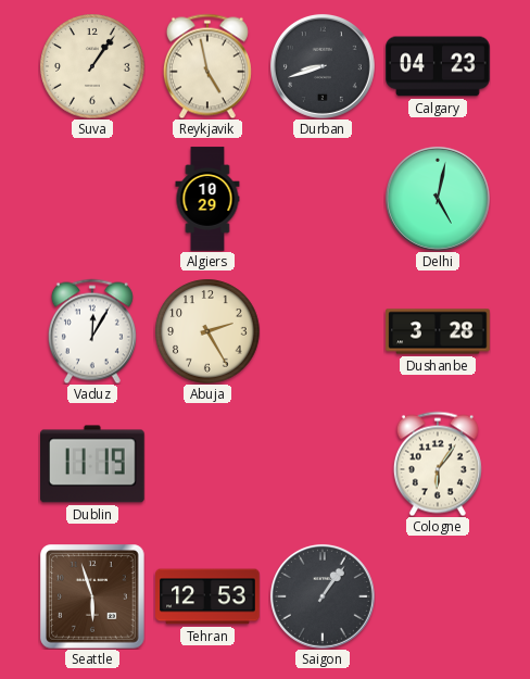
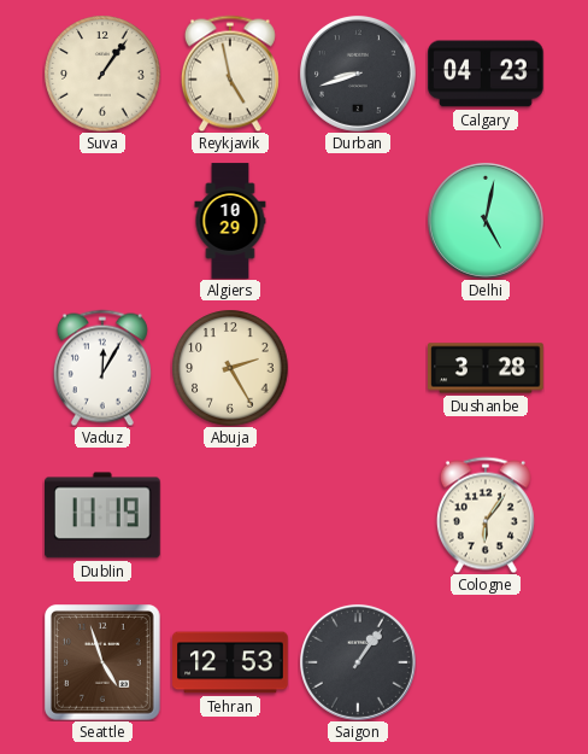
Seattle: 5:57 -> 4:57
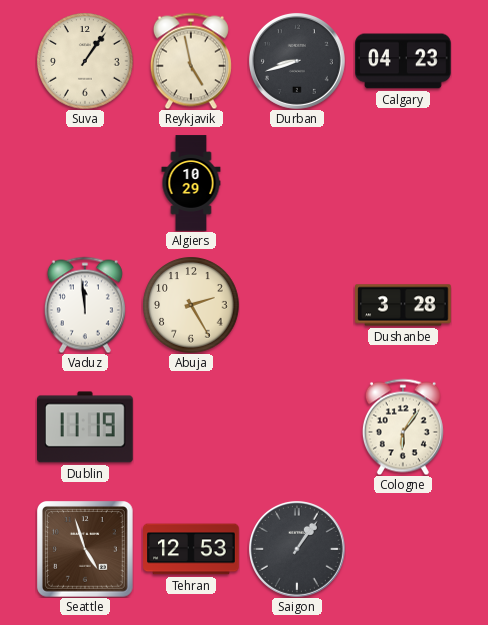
Delhi: 5:02 -> none
Vaduz: 12:05 -> 11:59
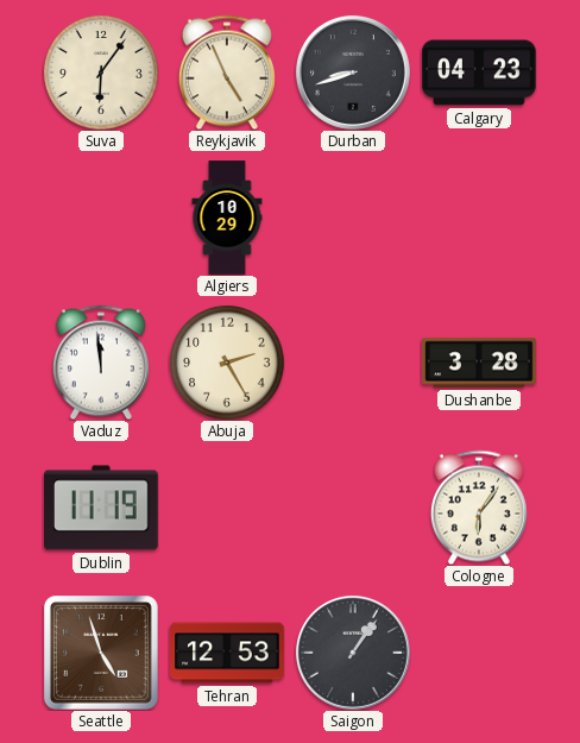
Suva: 1:06 -> 6:06
Reykjavik: 4:58 -> 4:56
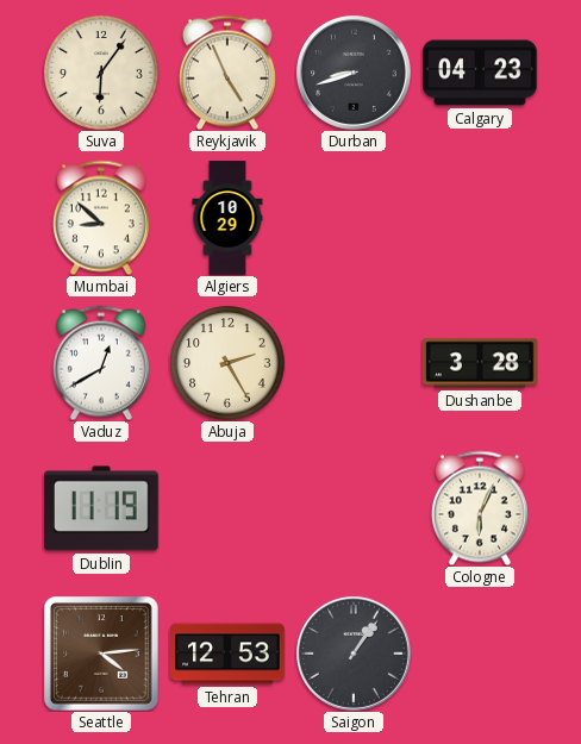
Mumbai: none -> 8:52
Vaduz: 11:59 -> 12:40
Cologne: 6:06 -> 6:04
Seattle: 4:57 -> 4:14
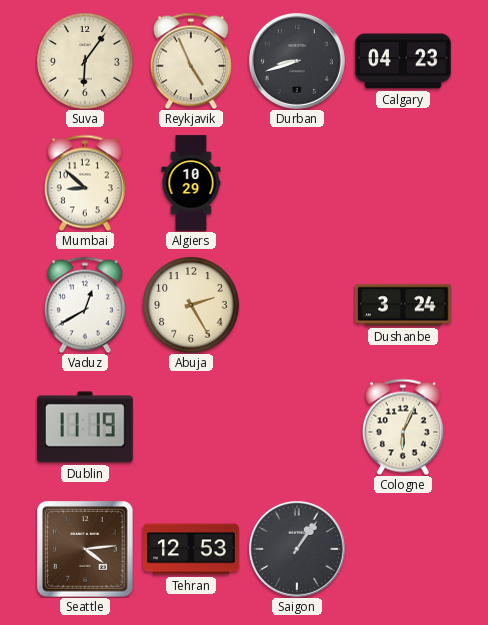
Dushanbe: 3:28 -> 3:24
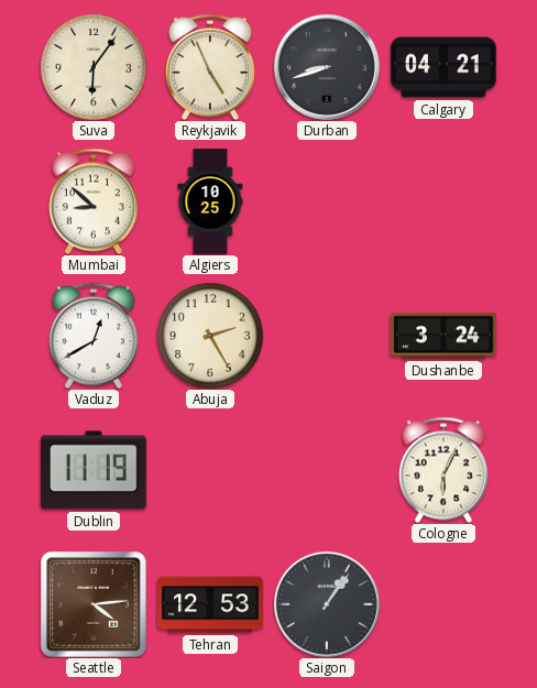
Calgary: 04:23 -> 04:21
Algiers: 10:29 -> 10:25
